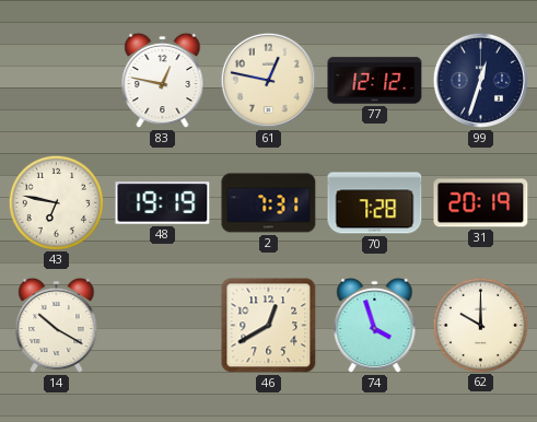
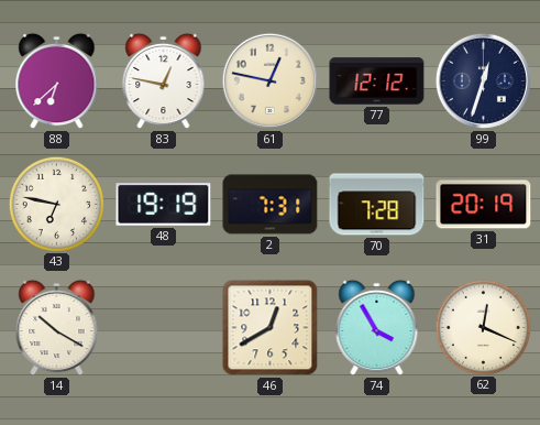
88: none -> 6:38
74: 3:57 -> 3:55
62: 10:00 -> 12:19
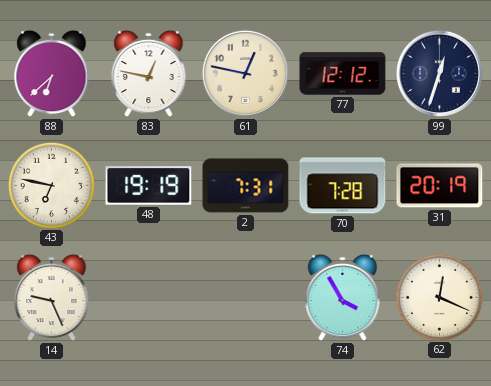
14: 10:20 -> 9:26
46: 12:40 -> none
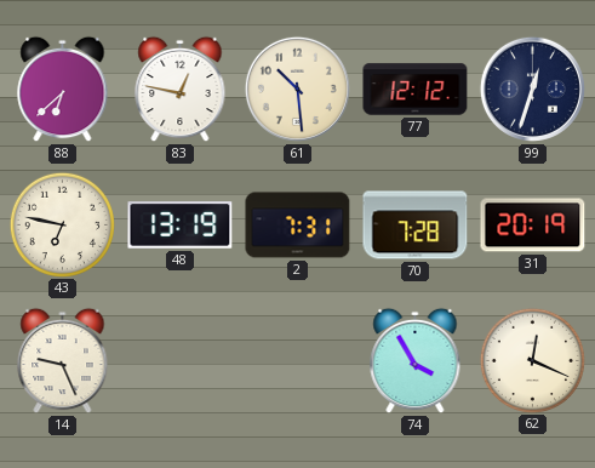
61: 12:47 -> 10:29
48: 19:19 -> 13:19
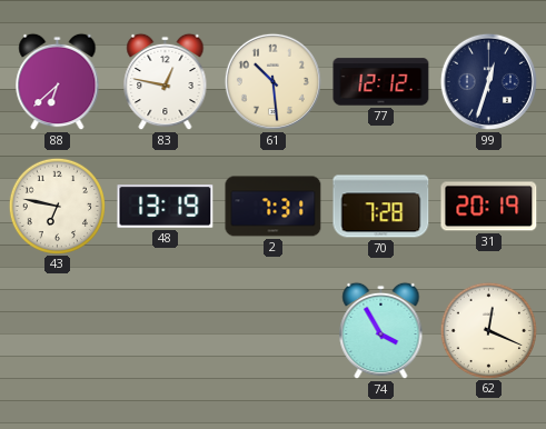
14: 9:26 -> none
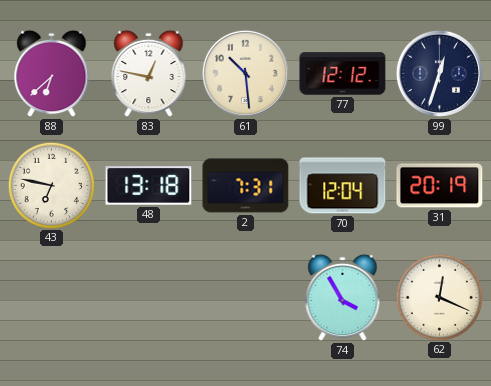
48: 13:19 -> 13:18
70: 7:28 -> 12:04
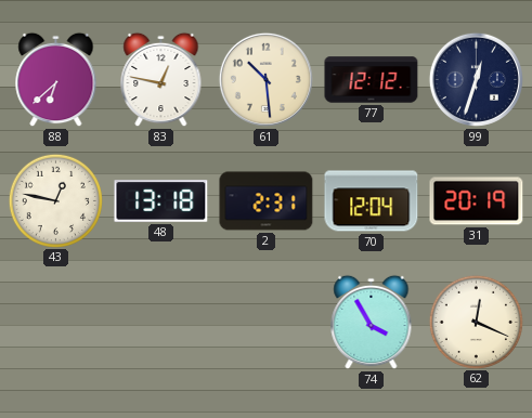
43: 6:47 -> 12:47
2: 7:31 -> 2:31
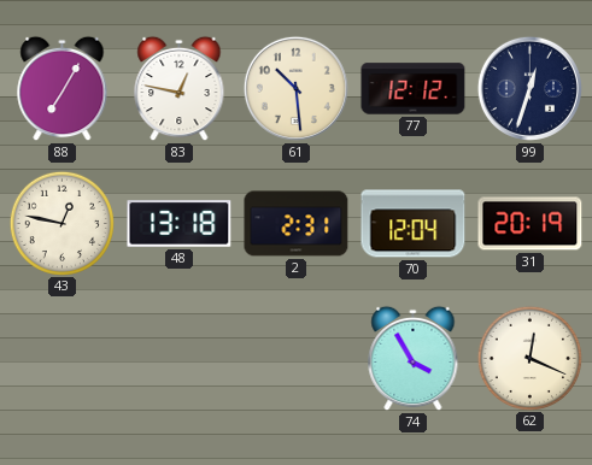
88: 6:38 -> 7:05
